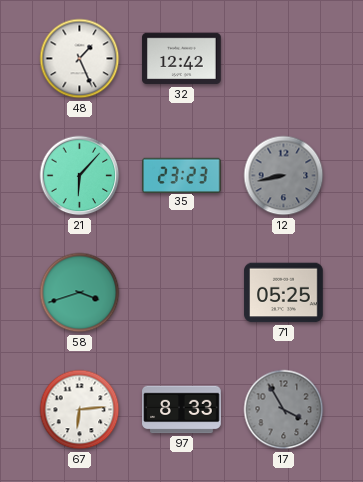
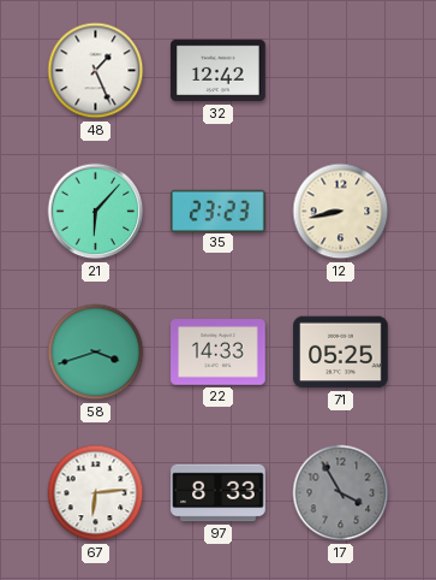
12 dial: grey -> cream
22: none -> 14:33
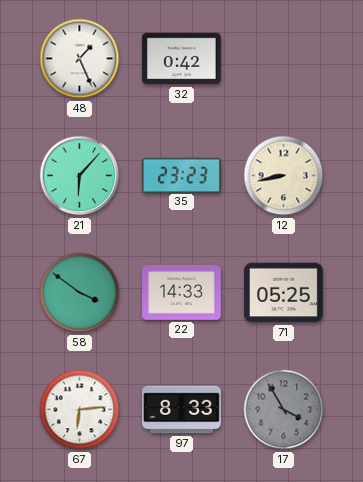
32: 12:42 -> 0:42
58: 3:42 -> 3:51
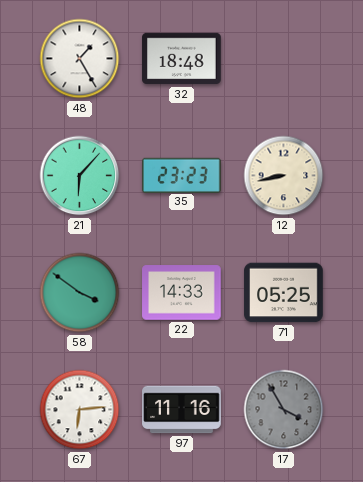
48: 1:26 -> 1:25
32: 0:42 -> 18:48
97: 8:33 -> 11:16
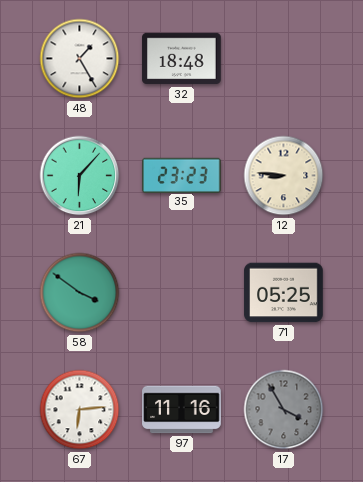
12: 8:43 -> 8:46
22: 14:33 -> none
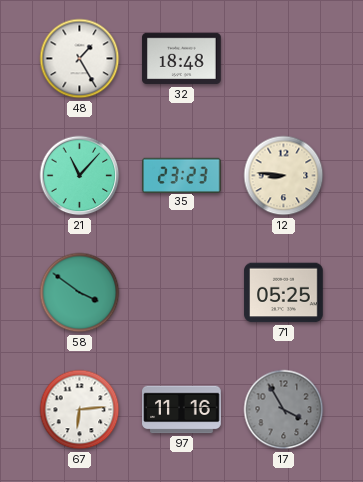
21: 6:07 -> 11:07
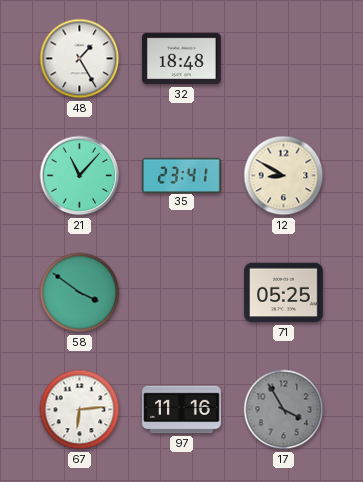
35: 23:23 -> 23:41
12: 8:46 -> 8:50
